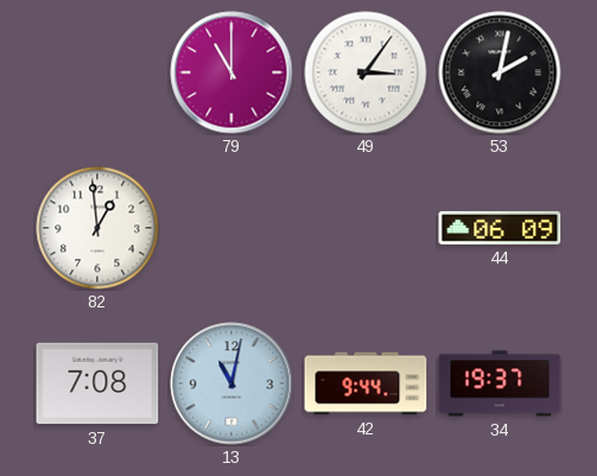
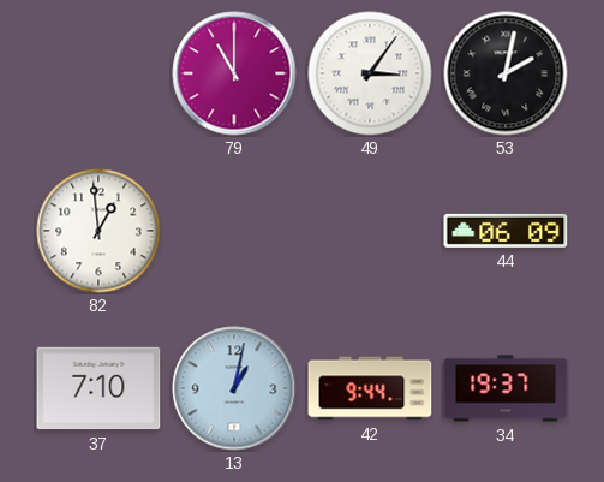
37: 7:08 -> 7:10
13: 11:02 -> 1:02
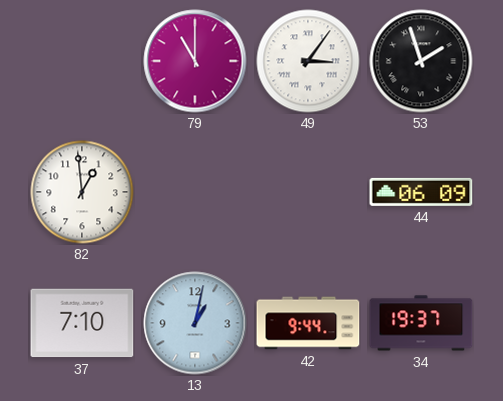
53: 2:02 -> 1:57
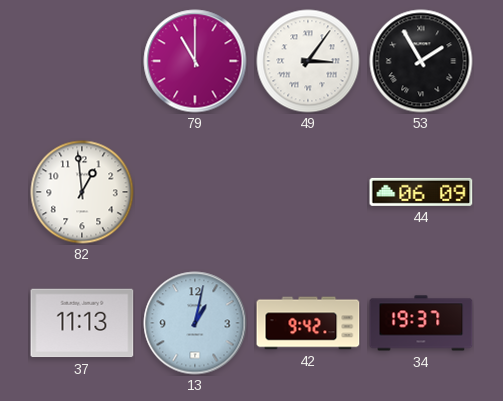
53: 1:57 -> 1:55
37: 7:10 -> 11:13
42: 9:44 -> 9:42
